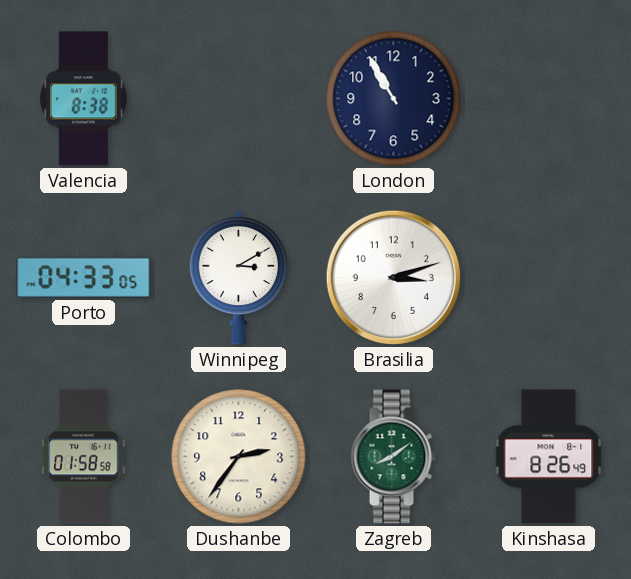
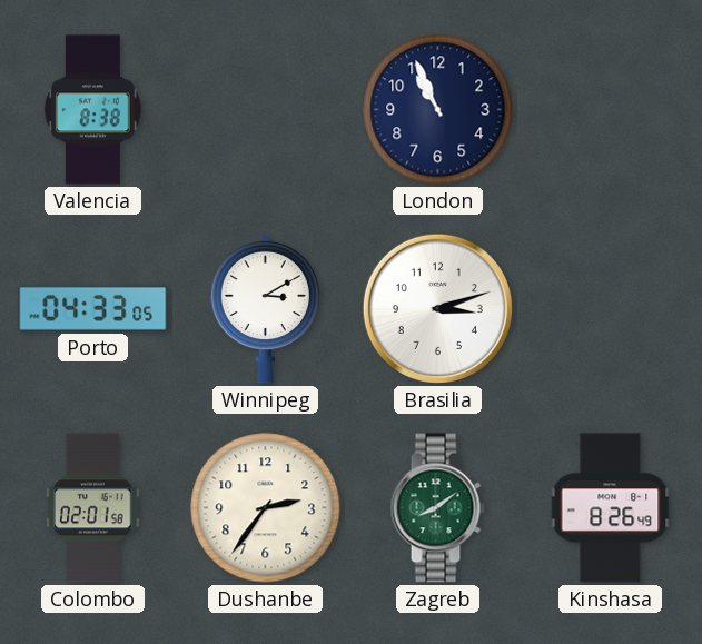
London: 10:55 -> 10:56
Colombo: 01:58 -> 02:01
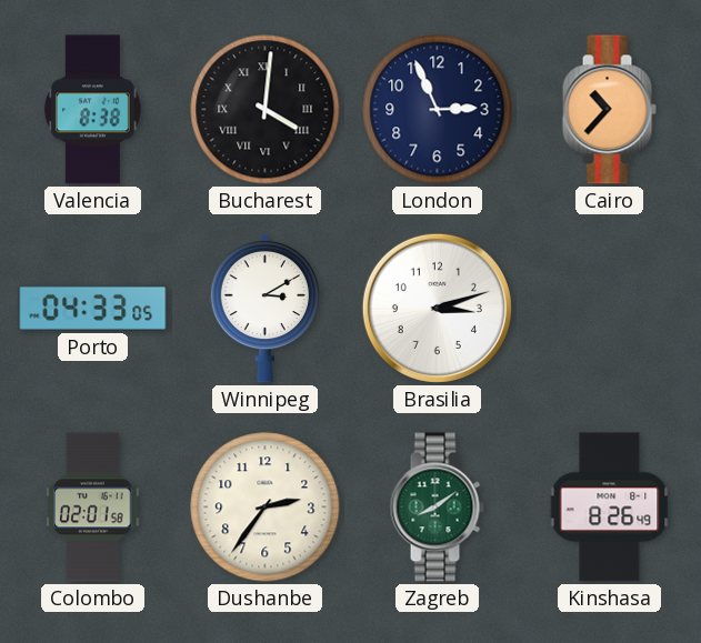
Bucharest: none -> 4:01
London: 10:56 -> 2:56
Cairo: none -> 10:37
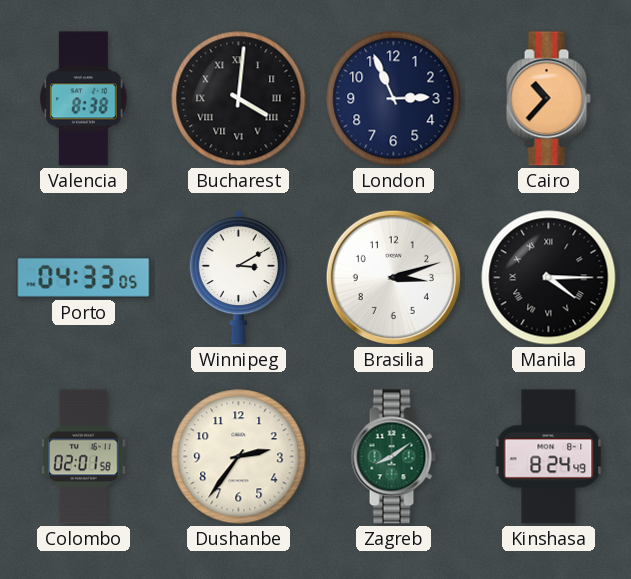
Manila: none -> 4:15
Kinshasa: 8:26 -> 8:24
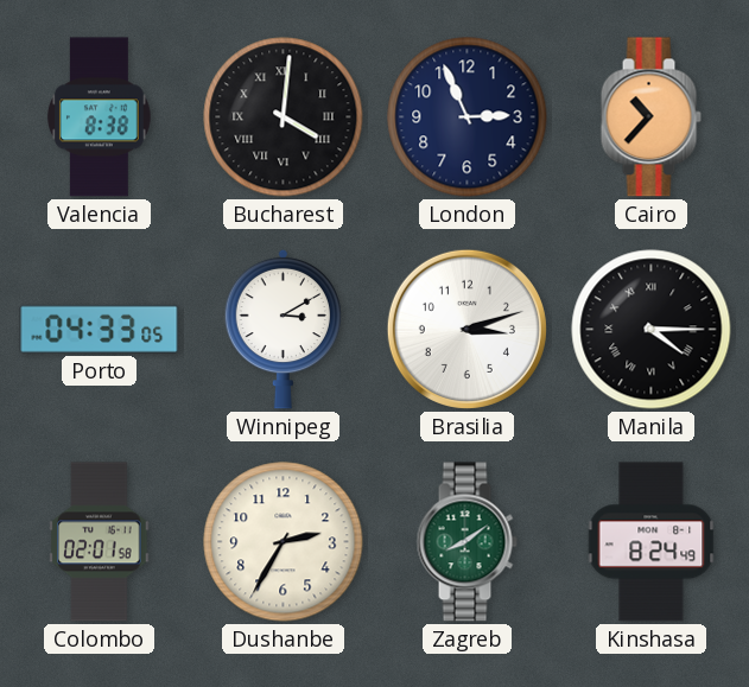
Dushanbe: 2:36 -> 2:35
